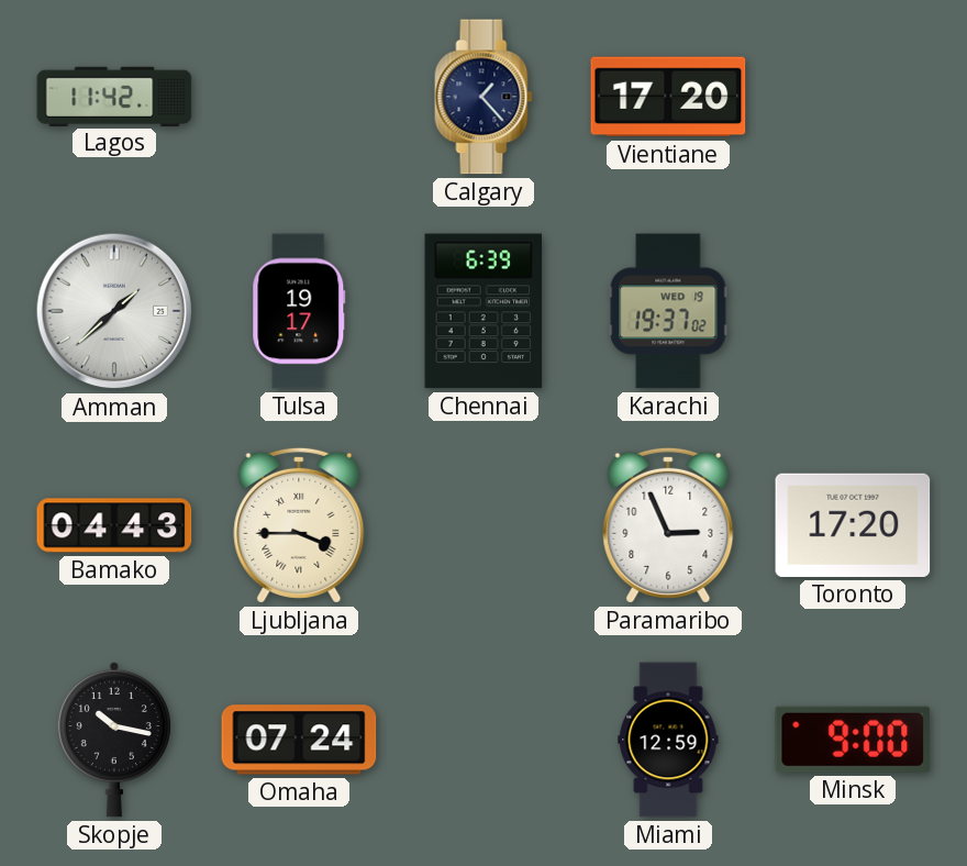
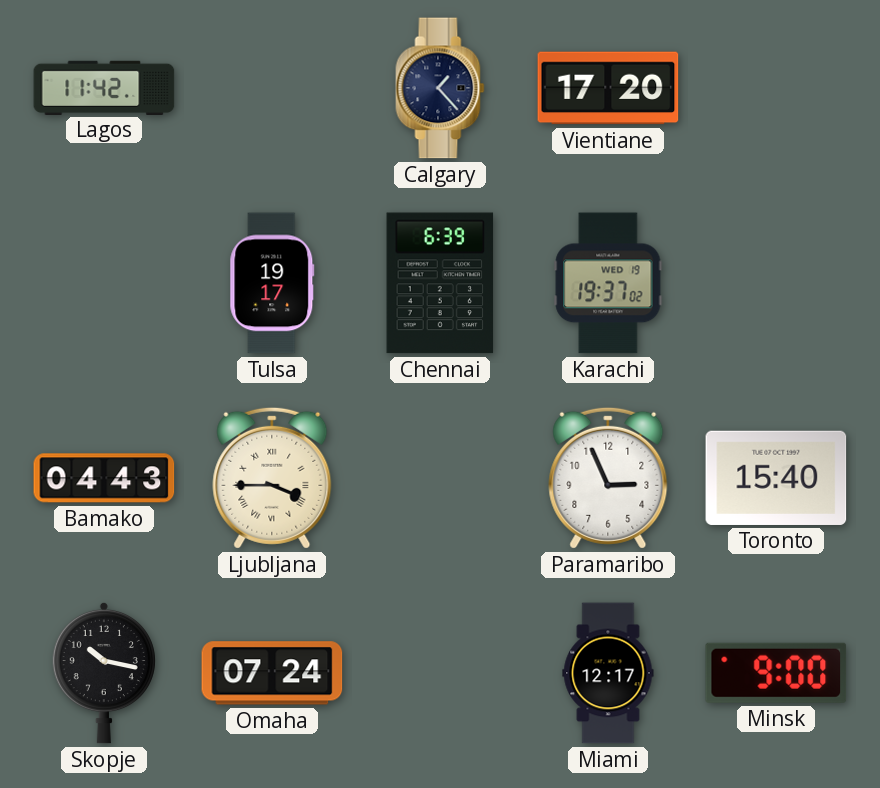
Amman: 1:38 -> none
Toronto: 17:20 -> 15:40
Miami: 12:59 -> 12:17
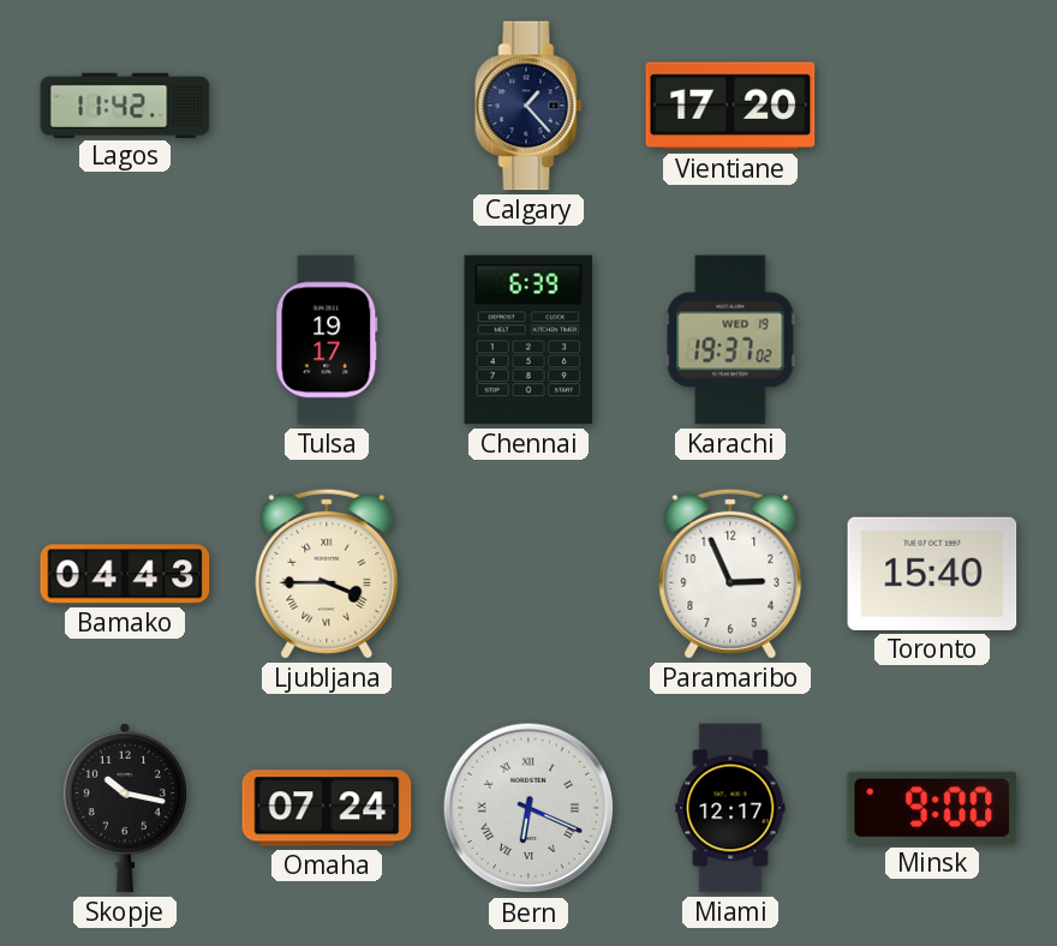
Bern: none -> 6:19
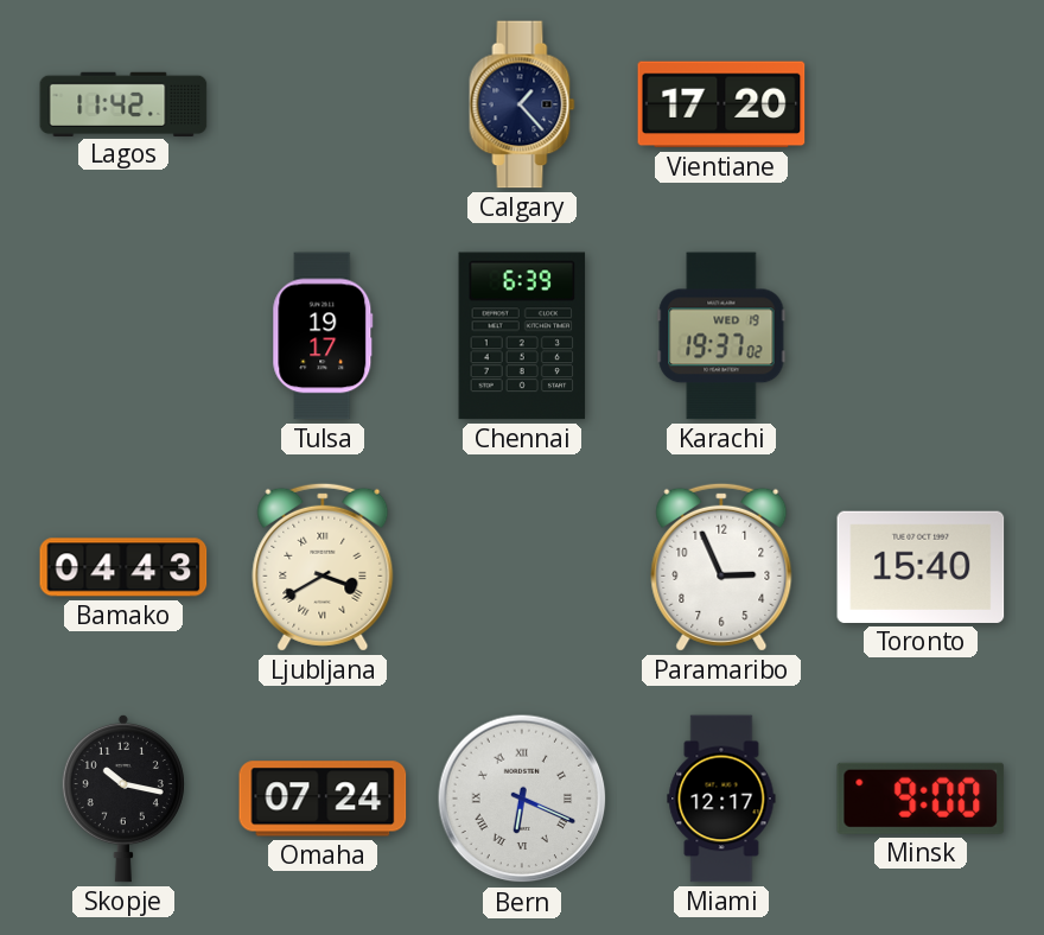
Ljubljana: 3:45 -> 3:40
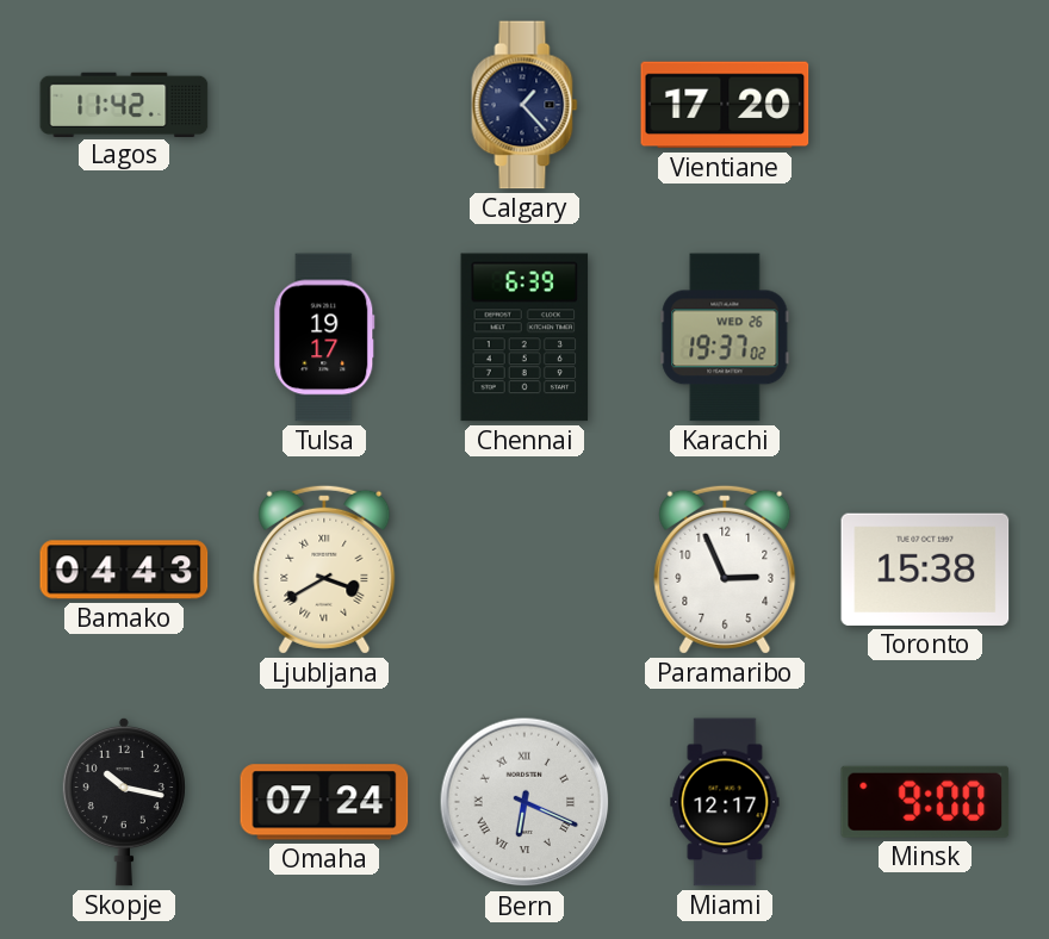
Karachi date: WED 19 -> WED 26
Toronto: 15:40 -> 15:38
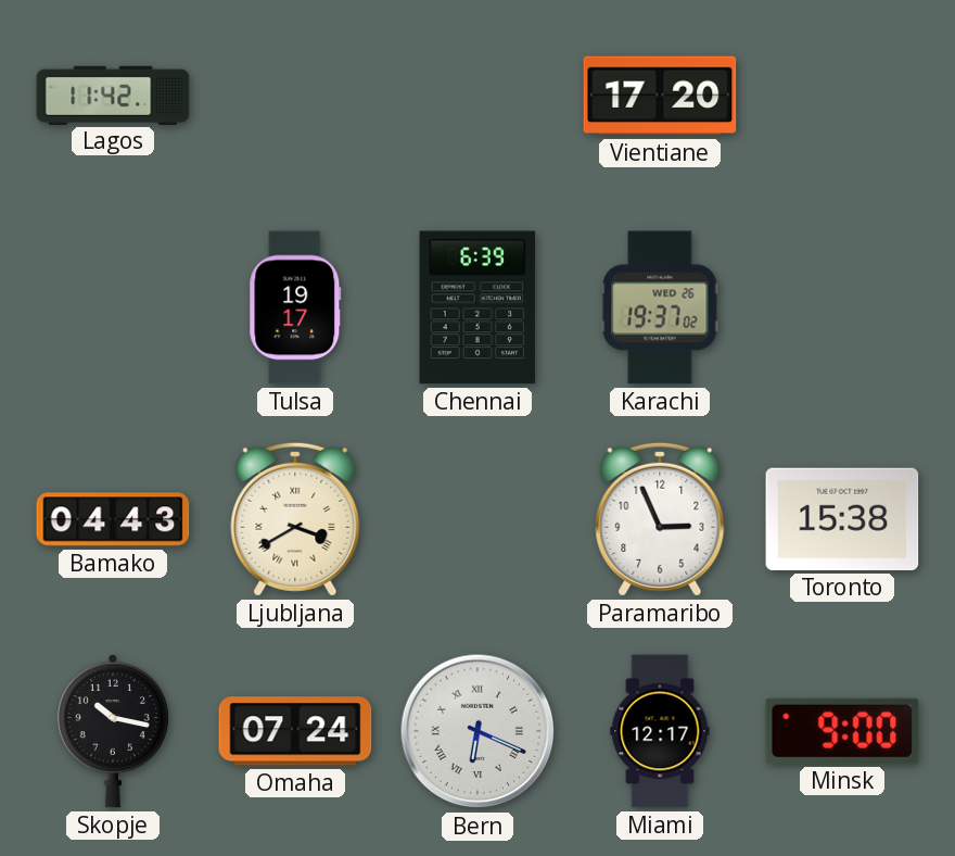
Calgary: 1:23 -> none
